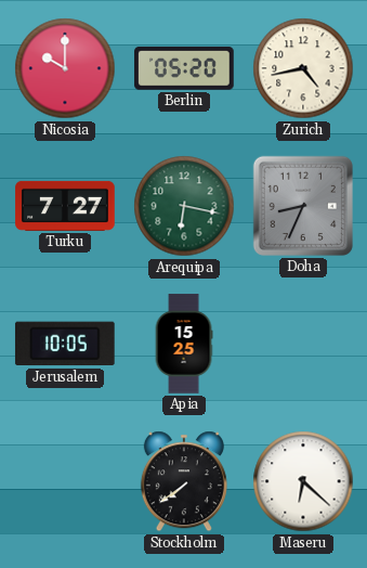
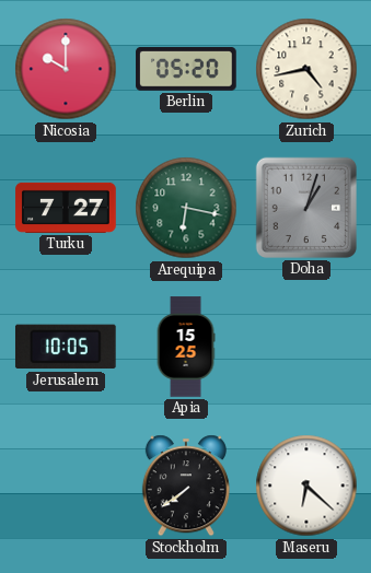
Doha: 8:34 -> 1:03
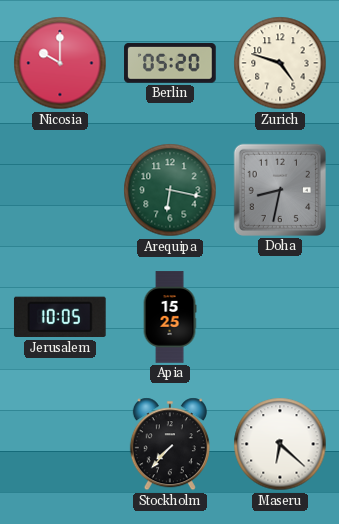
Zurich: 4:43 -> 4:48
Turku: 7:27 -> none
Doha: 1:03 -> 8:32
Stockholm: 7:39 -> 7:37
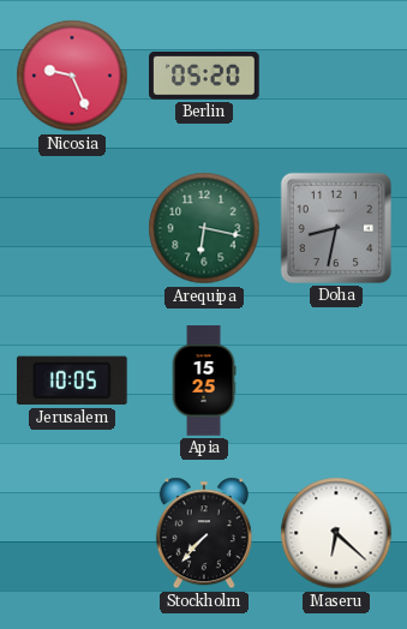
Nicosia: 10:00 -> 9:26
Zurich: 4:48 -> none
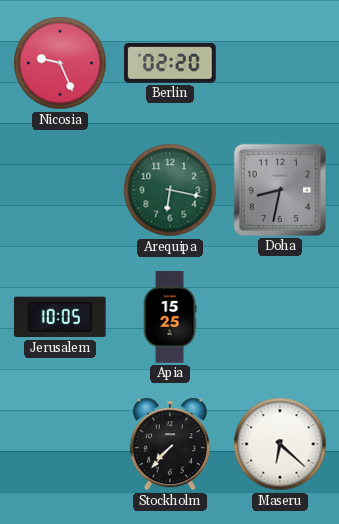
Berlin: 05:20 -> 02:20
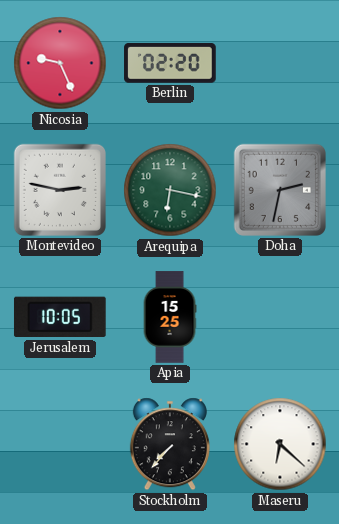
Montevideo: none -> 2:47
Doha: 8:32 -> 2:32
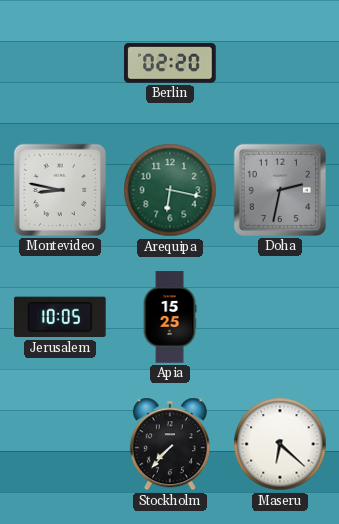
Nicosia: 9:26 -> none
Montevideo: 2:47 -> 8:47
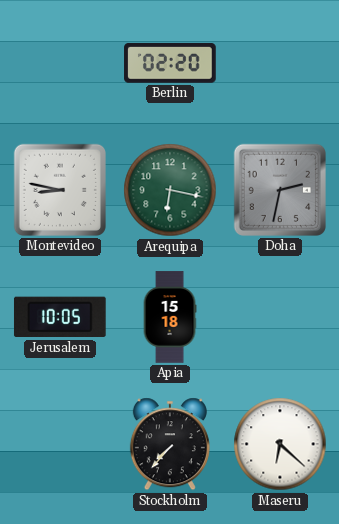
Apia: 15:25 -> 15:18
